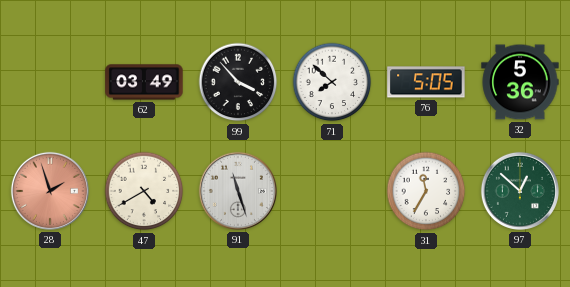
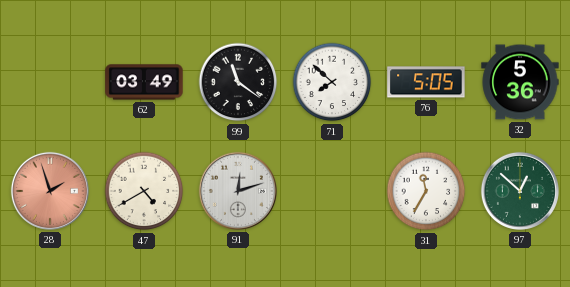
99: 3:53 -> 11:21
91: 11:27 -> 12:12
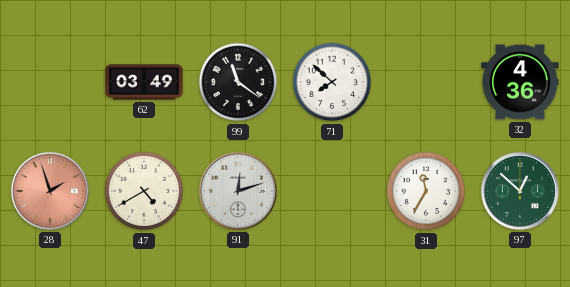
76: 5:05 -> none
32: 5:36 -> 4:36
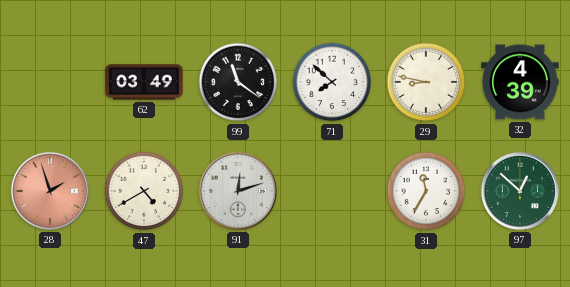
29: none -> 8:47
32: 4:36 -> 4:39
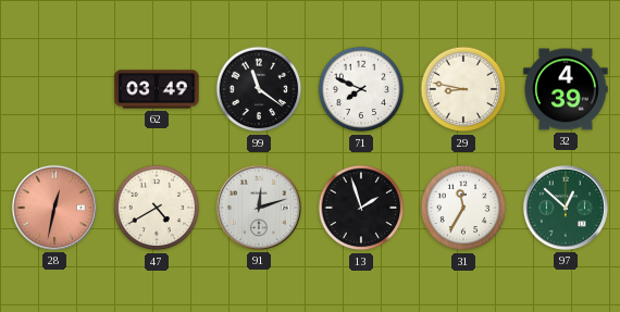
71: 7:52 -> 7:49
28: 1:57 -> 12:32
13: none -> 1:57
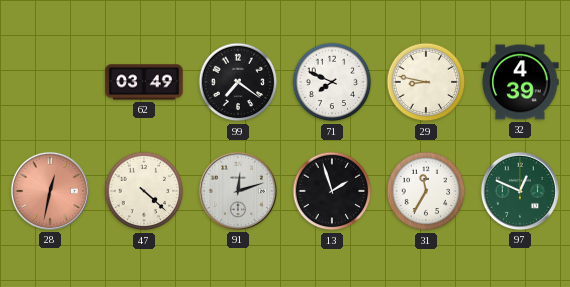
99: 11:21 -> 7:21
47: 4:40 -> 4:22
97: 12:52 -> 12:49
